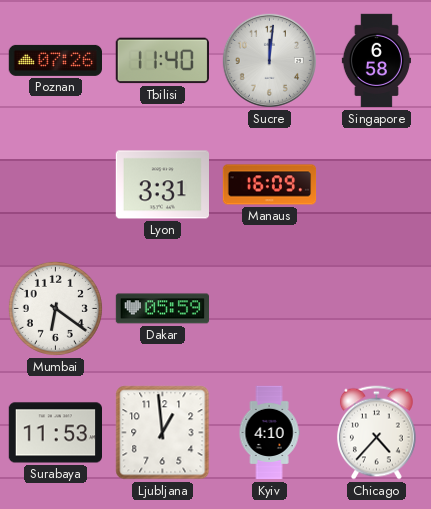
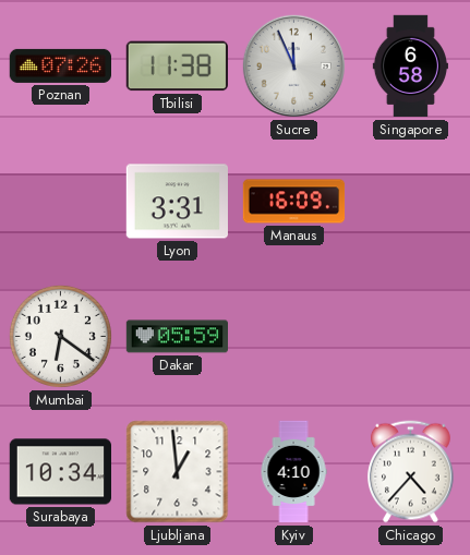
Tbilisi: 11:40 -> 11:38
Sucre: 12:01 -> 11:56
Surabaya: 11:53 -> 10:34
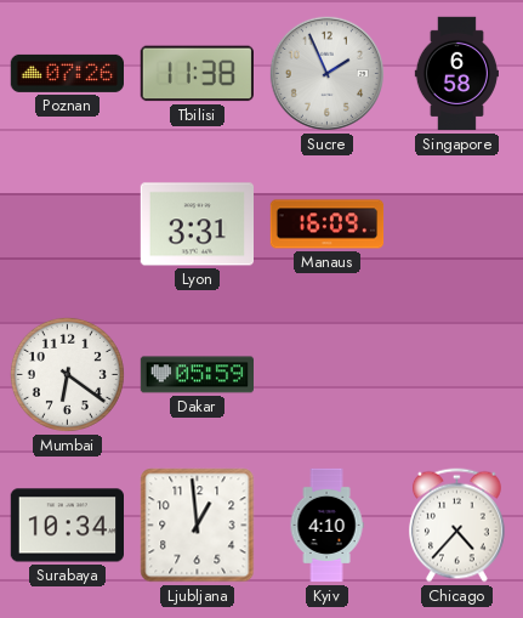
Sucre: 11:56 -> 1:56
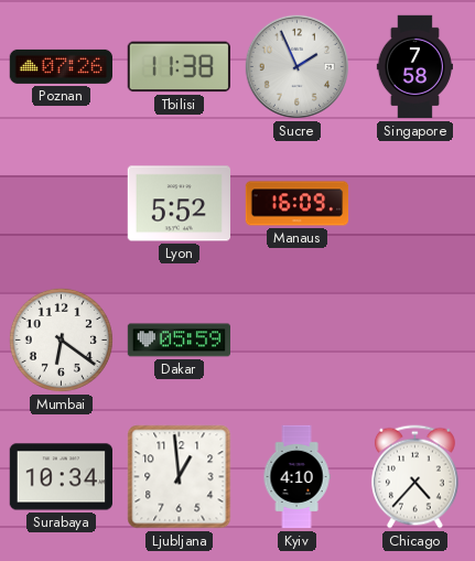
Singapore: 6:58 -> 7:58
Lyon: 3:31 -> 5:52
